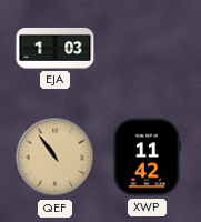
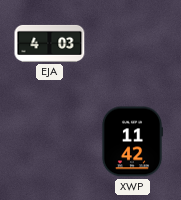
EJA: 1:03 -> 4:03
QEF: 10:54 -> none
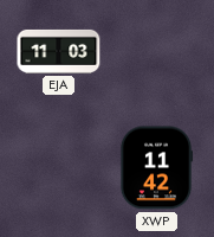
EJA: 4:03 -> 11:03
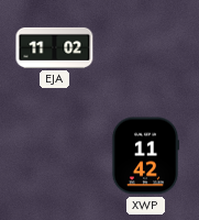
EJA: 11:03 -> 11:02
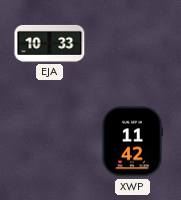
EJA: 11:02 -> 10:33
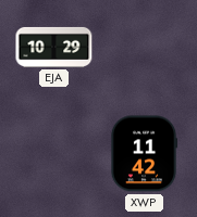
EJA: 10:33 -> 10:29
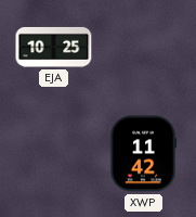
EJA: 10:29 -> 10:25
